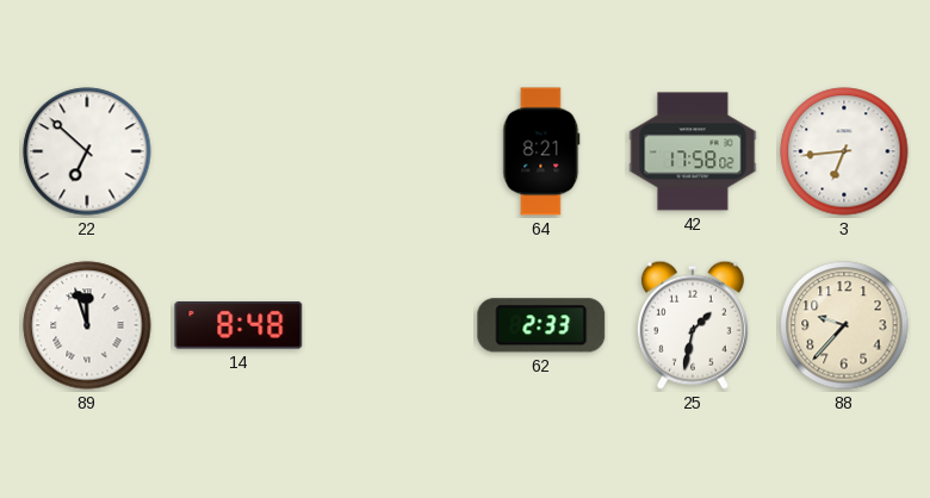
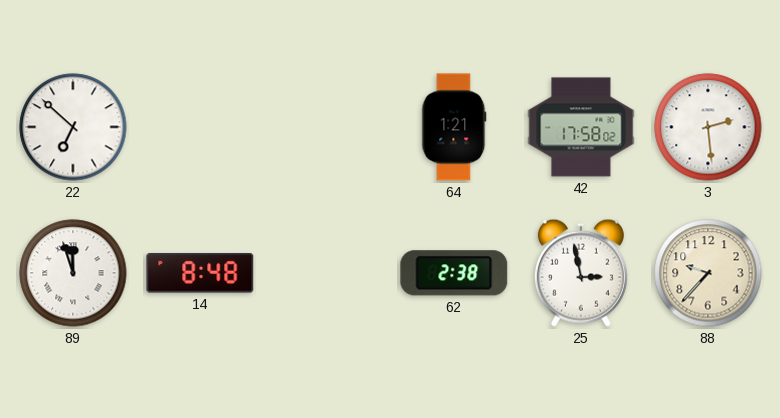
64: 8:21 -> 1:21
3: 6:44 -> 2:29
62: 2:33 -> 2:38
25: 1:32 -> 2:58
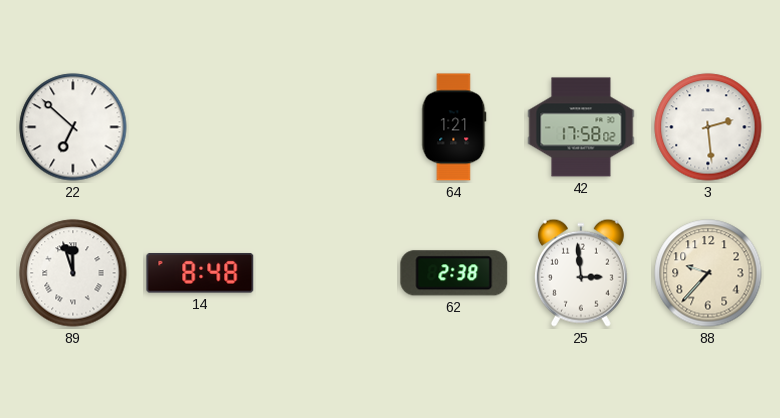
25: 2:58 -> 2:59
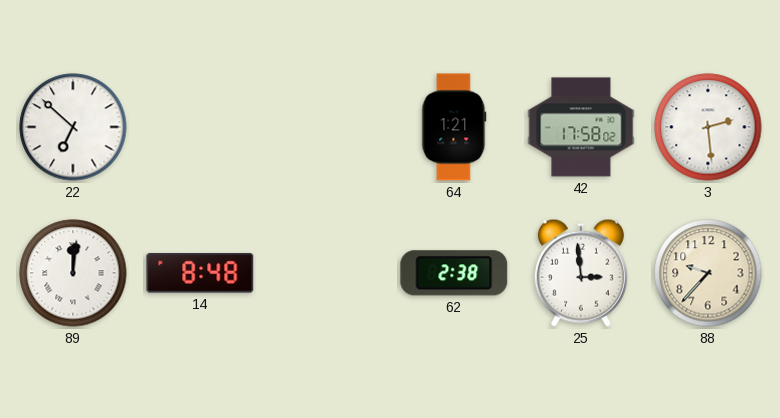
89: 11:57 -> 12:01
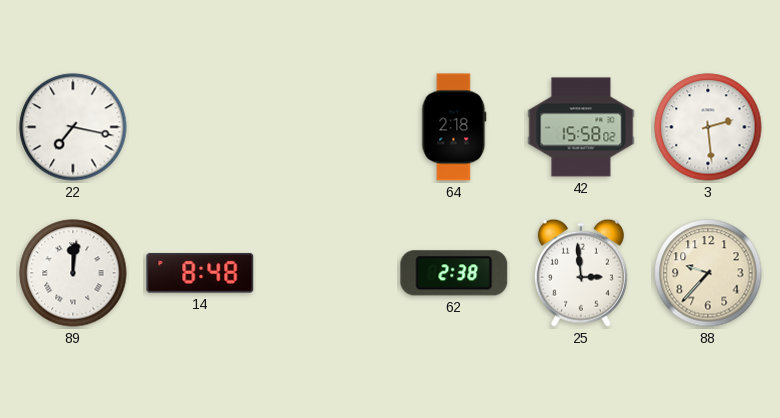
22: 6:52 -> 7:17
64: 1:21 -> 2:18
42: 17:58 -> 15:58
